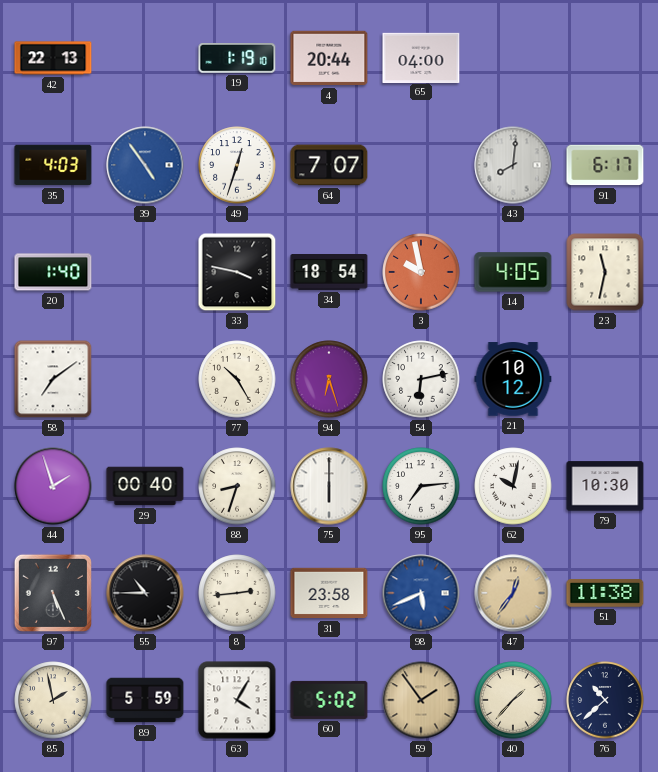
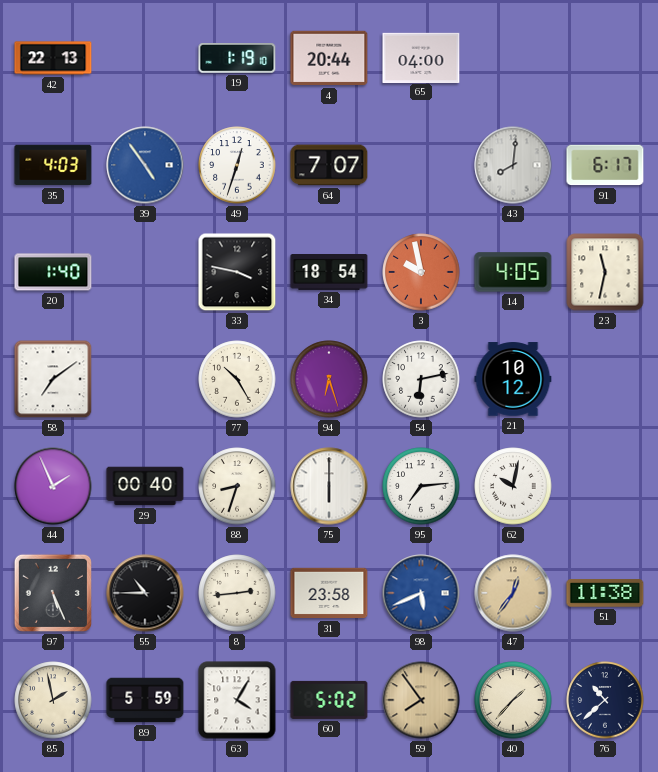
44: 1:57 -> 1:56
79: 10:30 -> none
59: 1:54 -> 7:54
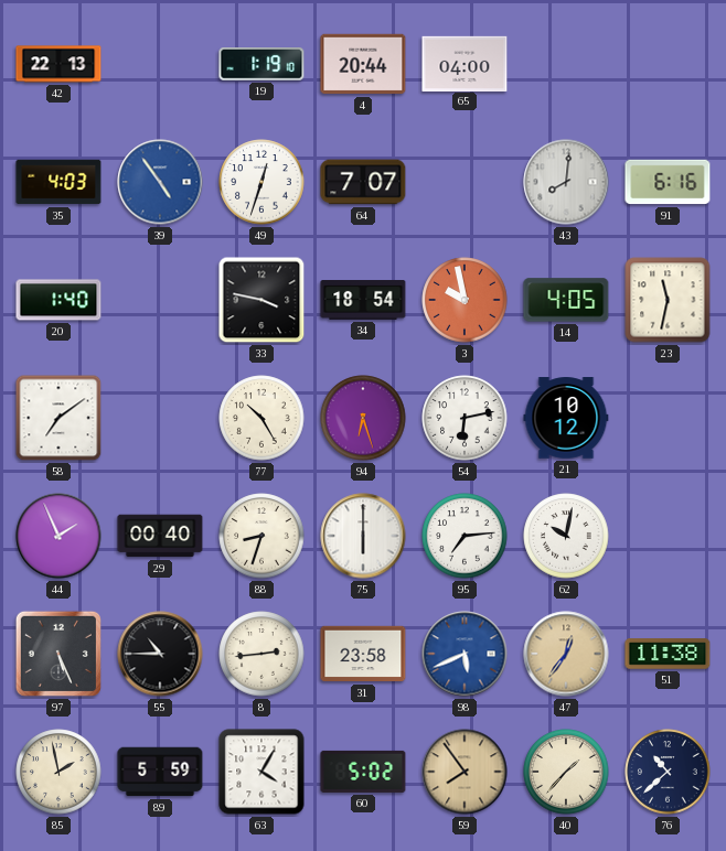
91: 6:17 -> 6:16
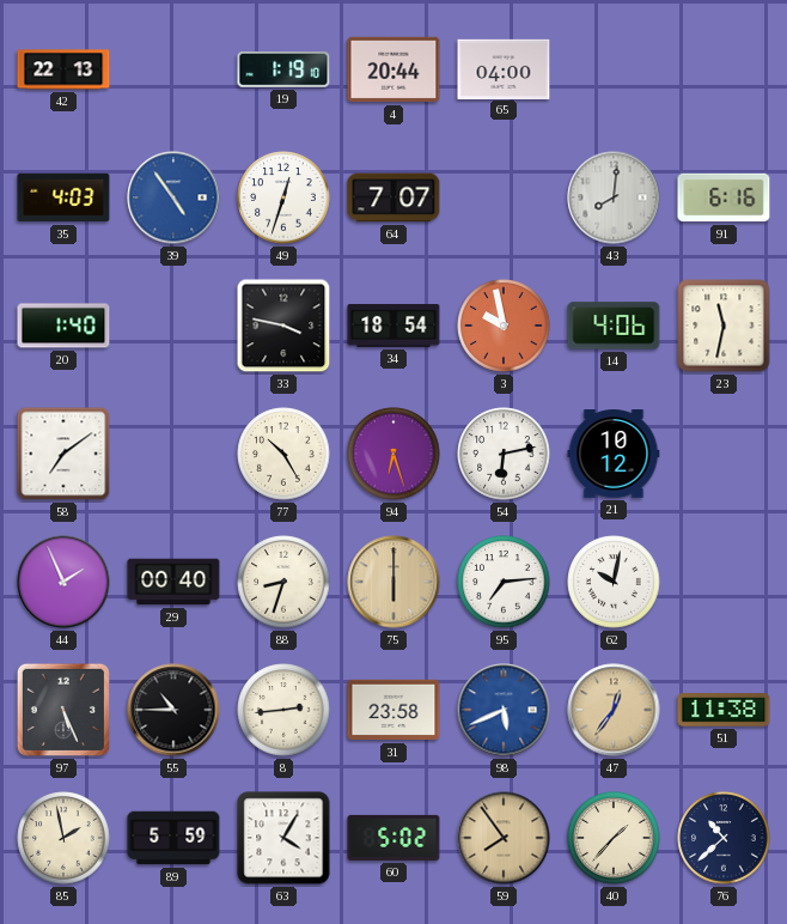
14: 4:05 -> 4:06
75 dial: white -> champagne
